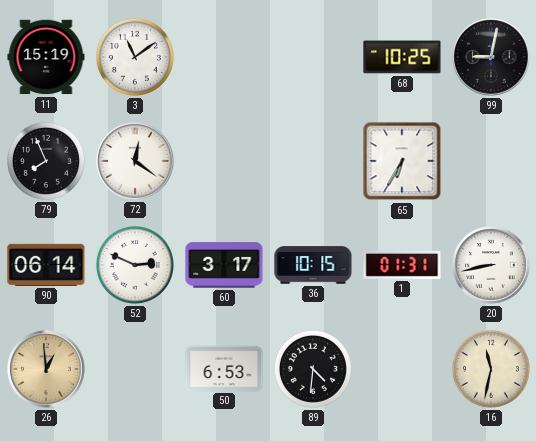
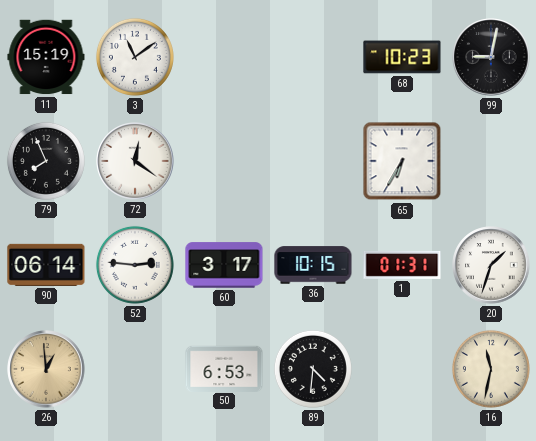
68: 10:25 -> 10:23
52: 2:49 -> 2:46
20: 8:43 -> 1:33
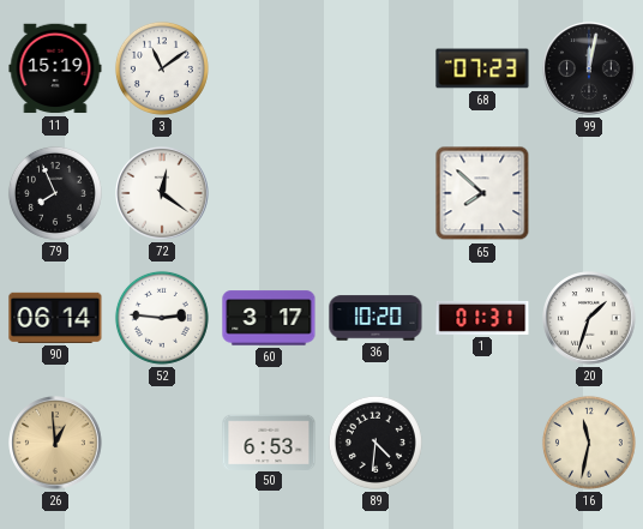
68: 10:23 -> 07:23
99: 9:02 -> 12:02
65: 6:35 -> 7:52
36: 10:15 -> 10:20
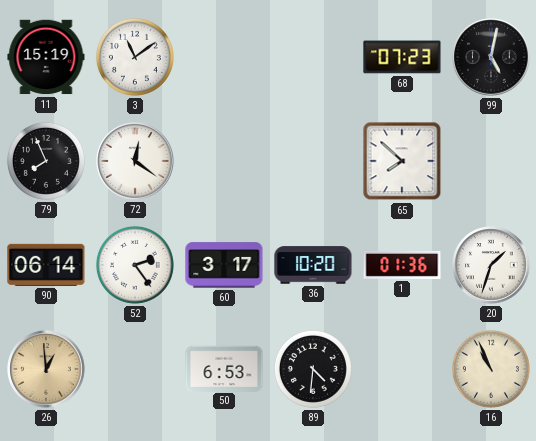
99: 12:02 -> 5:02
52: 2:46 -> 2:24
1: 01:31 -> 01:36
16: 11:32 -> 10:56
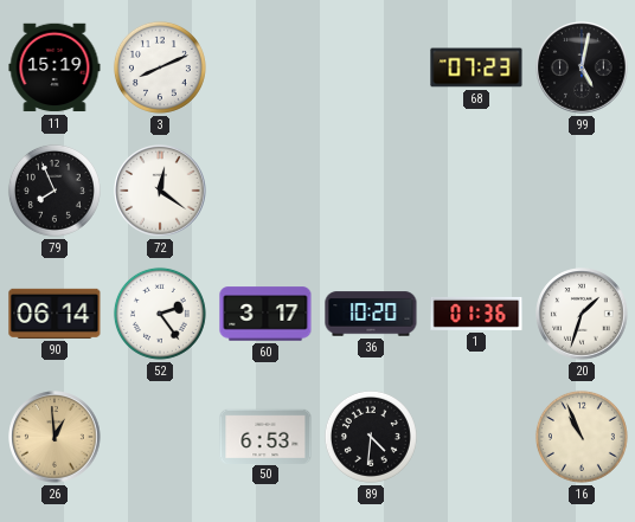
3: 11:09 -> 8:11
65: 7:52 -> none
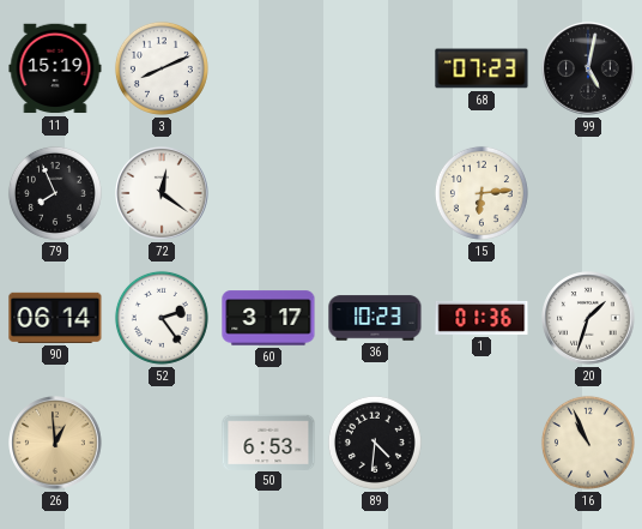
15: none -> 6:14
36: 10:20 -> 10:23
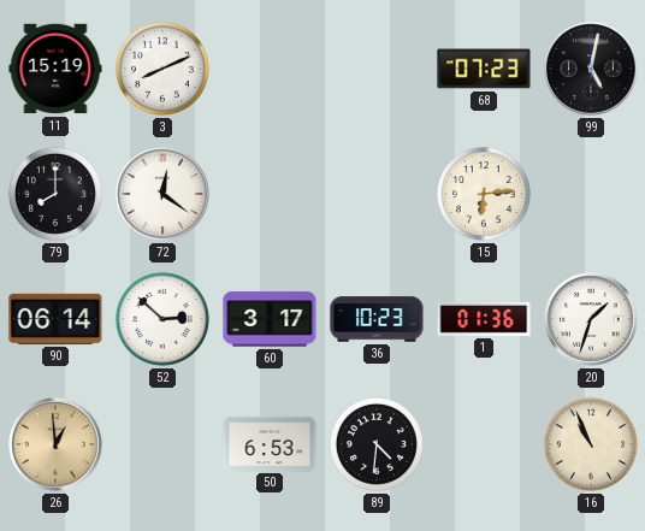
79: 7:56 -> 8:00
52: 2:24 -> 2:52
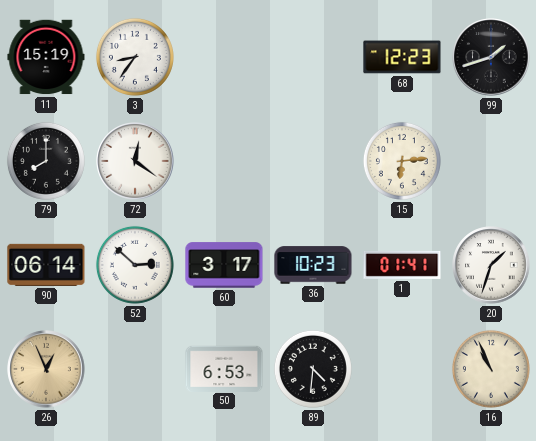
3: 8:11 -> 8:36
68: 07:23 -> 12:23
99: 5:02 -> 1:42
1: 01:36 -> 01:41
26: 12:59 -> 12:56
